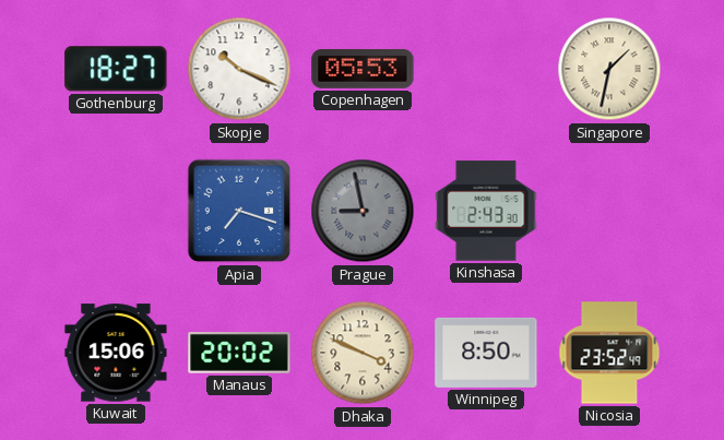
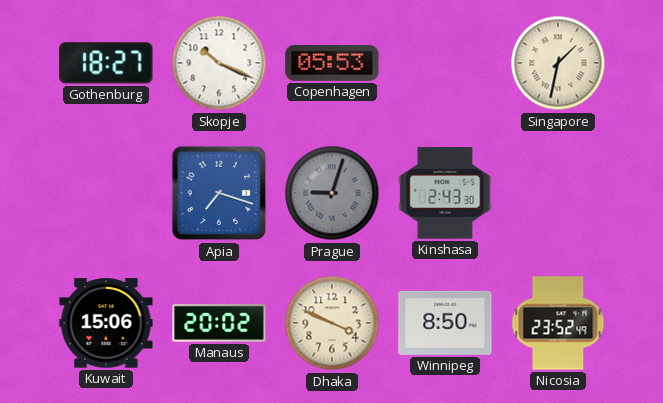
Prague: 8:58 -> 9:03
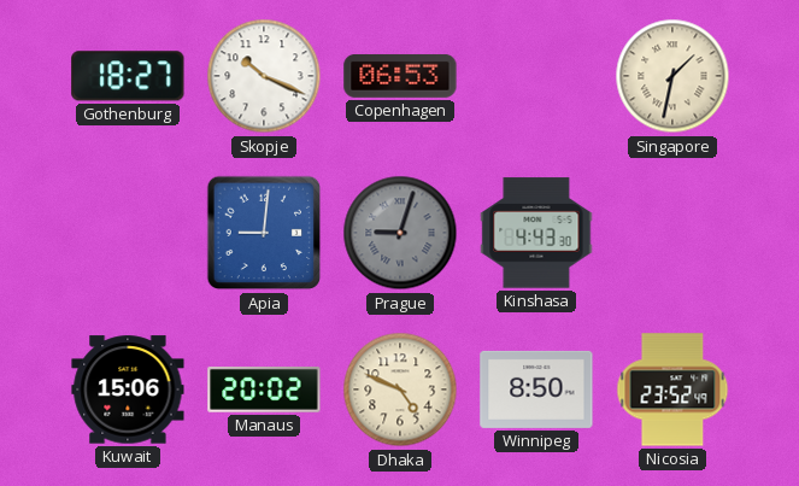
Copenhagen: 05:53 -> 06:53
Apia: 7:18 -> 9:01
Kinshasa: 2:43 -> 4:43
Dhaka: 3:49 -> 4:49
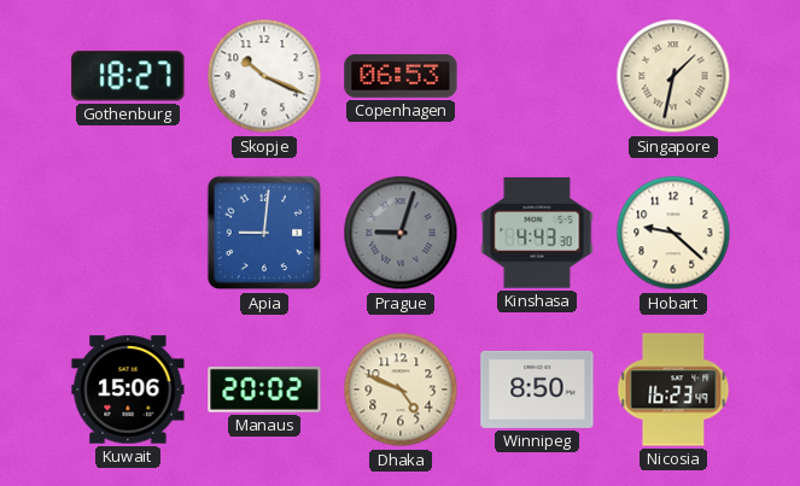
Hobart: none -> 9:22
Nicosia: 23:52 -> 16:23
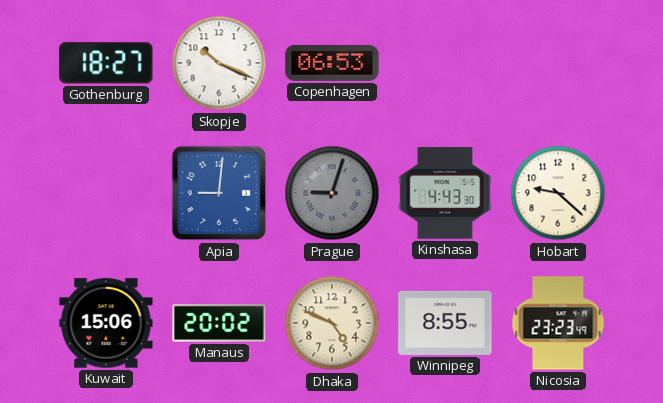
Singapore: 1:32 -> none
Winnipeg: 8:50 -> 8:55
Nicosia: 16:23 -> 23:23
